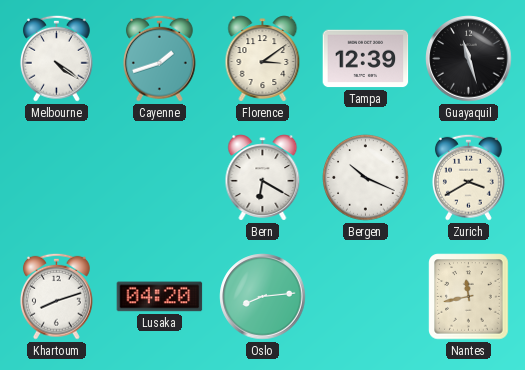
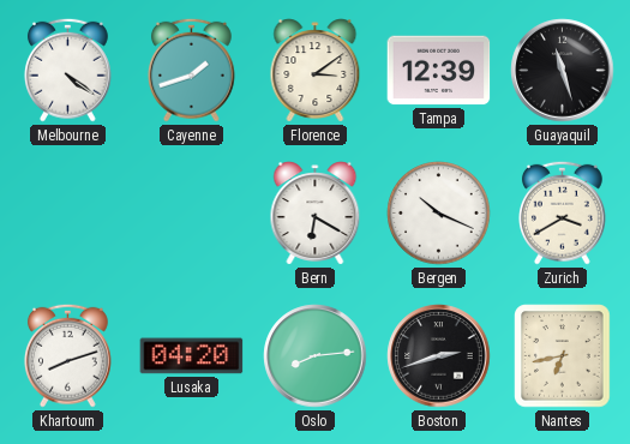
Boston: none -> 2:42
Nantes: 11:43 -> 6:43
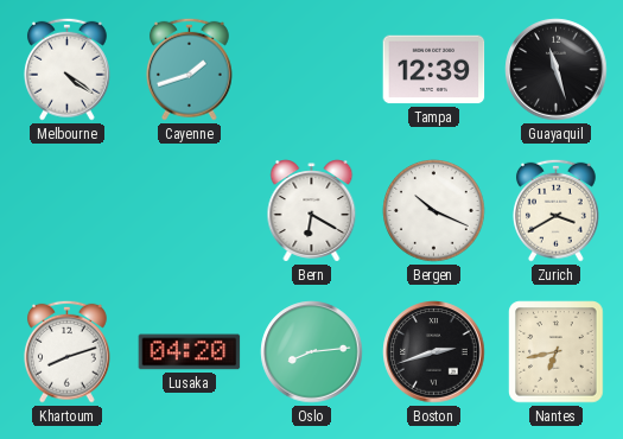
Florence: 3:09 -> none
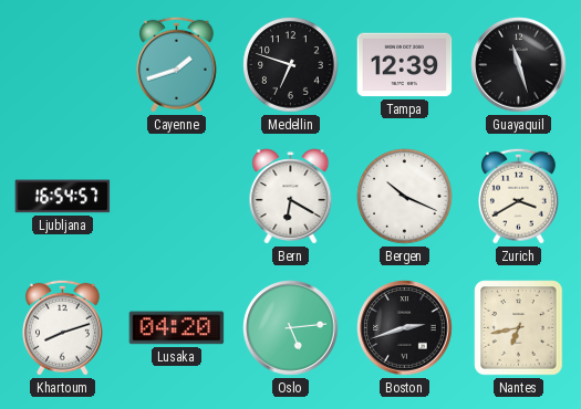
Melbourne: 4:21 -> none
Medellin: none -> 6:48
Ljubljana: none -> 16:54
Oslo: 8:14 -> 5:14
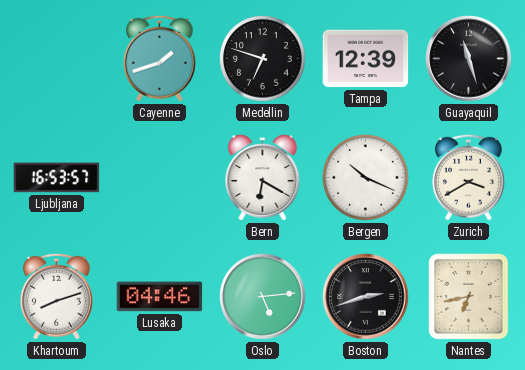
Ljubljana: 16:54 -> 16:53
Lusaka: 04:20 -> 04:46
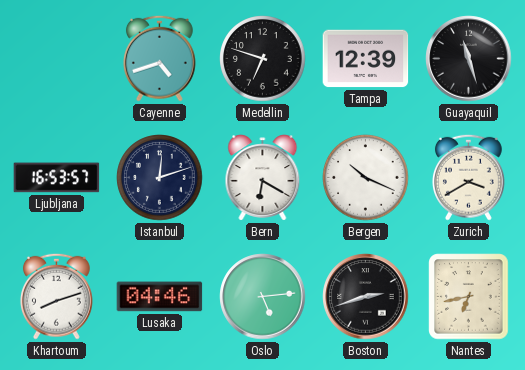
Cayenne: 1:42 -> 4:42
Istanbul: none -> 12:12
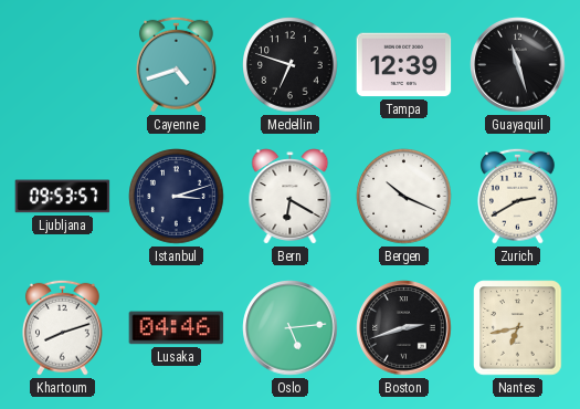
Ljubljana: 16:53 -> 09:53
Istanbul: 12:12 -> 3:12
Zurich: 3:40 -> 2:40
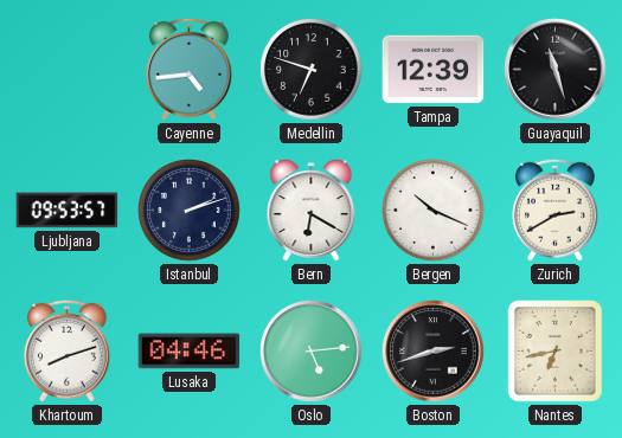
Cayenne: 4:42 -> 4:44
Istanbul: 3:12 -> 2:12
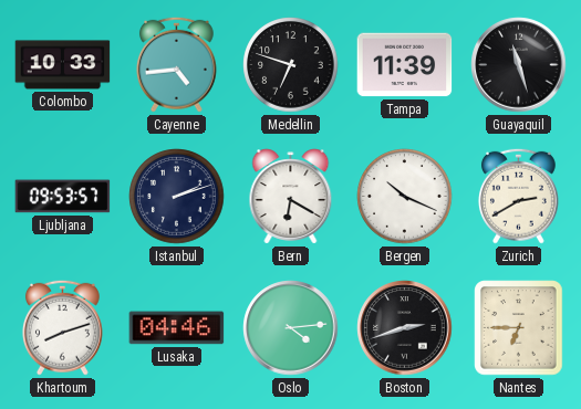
Colombo: none -> 10:33
Tampa: 12:39 -> 11:39
Oslo: 5:14 -> 4:14
Nantes: 6:43 -> 6:45
